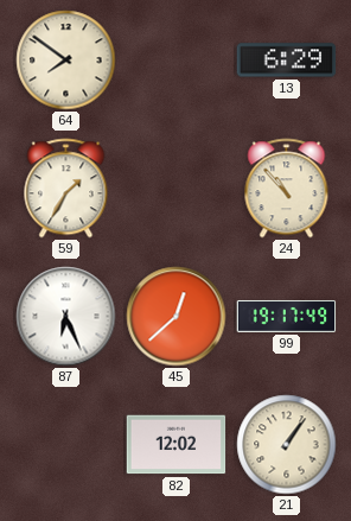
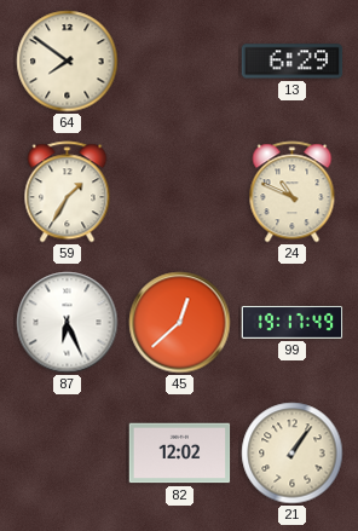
24: 10:53 -> 10:49
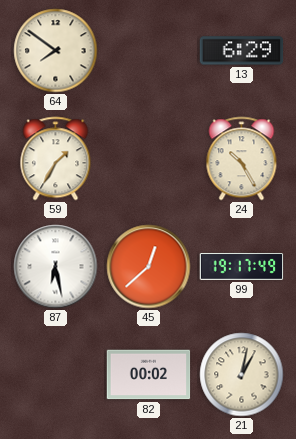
24: 10:49 -> 10:25
87: 6:26 -> 6:28
82: 12:02 -> 00:02
21: 1:06 -> 1:02
